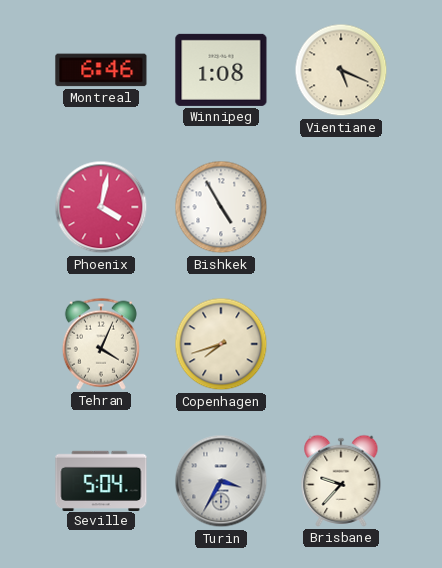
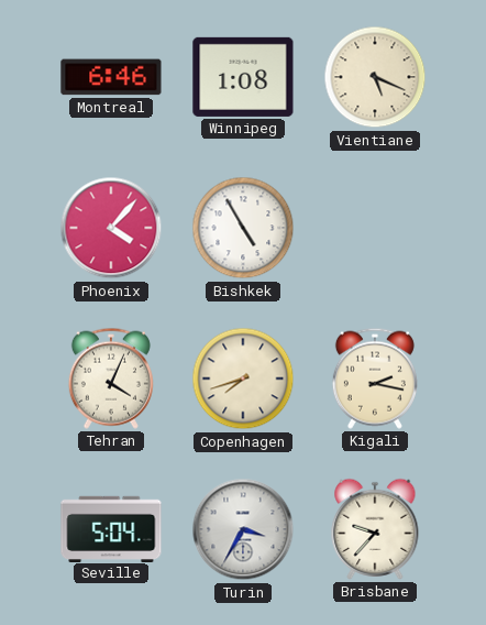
Phoenix: 4:02 -> 4:07
Kigali: none -> 2:17
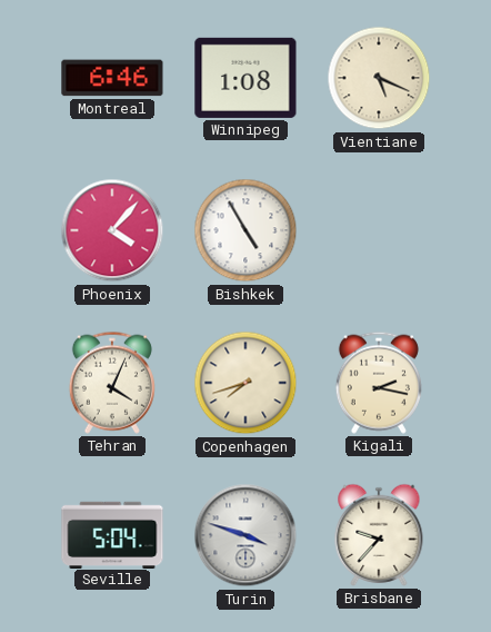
Turin: 3:35 -> 3:48
